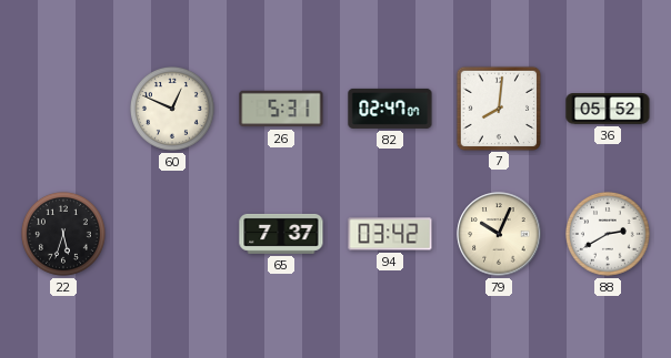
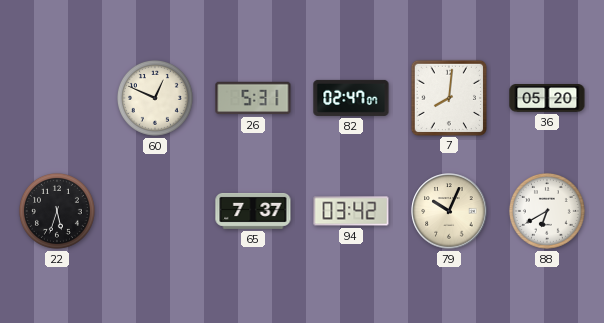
36: 05:52 -> 05:20
88: 2:40 -> 6:40
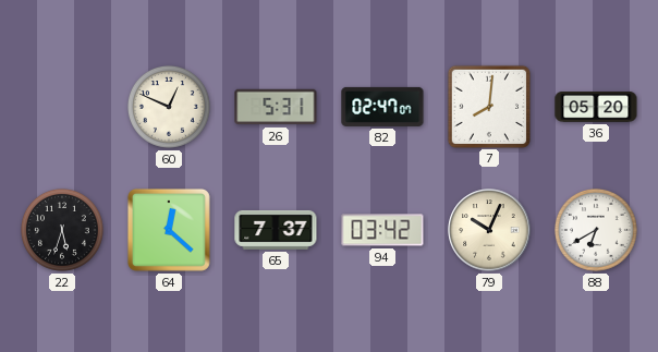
64: none -> 12:22
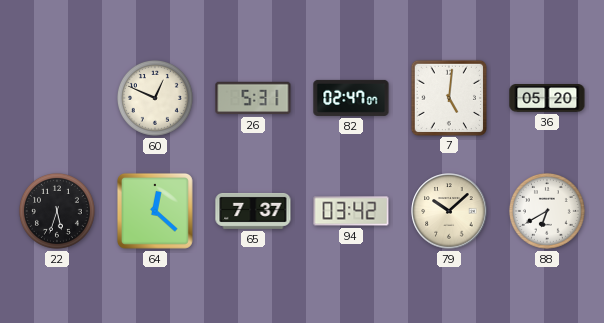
7: 8:01 -> 5:01
79: 10:04 -> 10:08
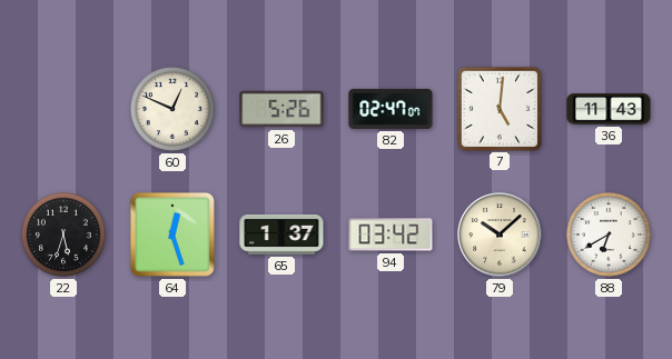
26: 5:31 -> 5:26
36: 05:20 -> 11:43
64: 12:22 -> 12:27
65: 7:37 -> 1:37
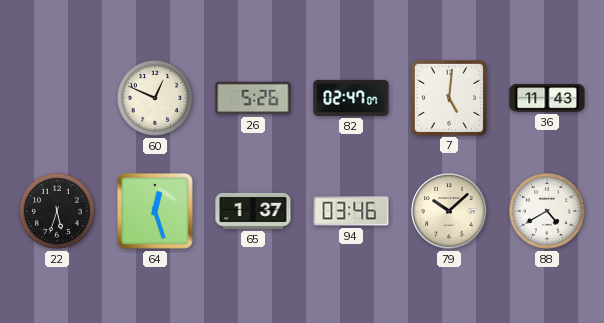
94: 03:42 -> 03:46
88: 6:40 -> 4:40
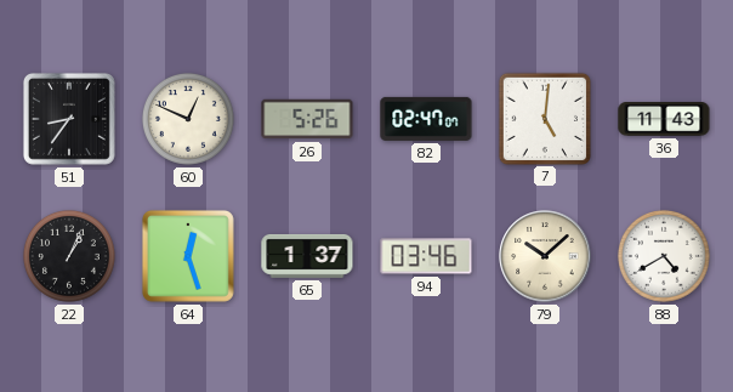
51: none -> 8:36
22: 5:33 -> 1:04
